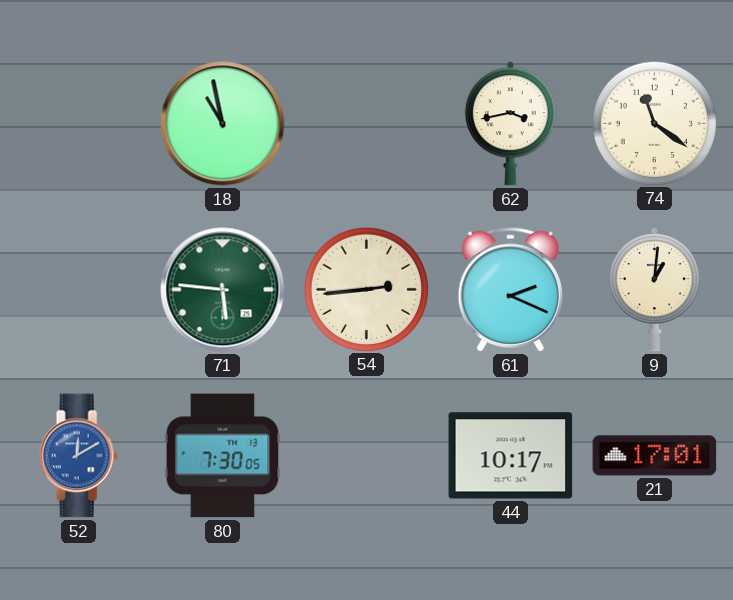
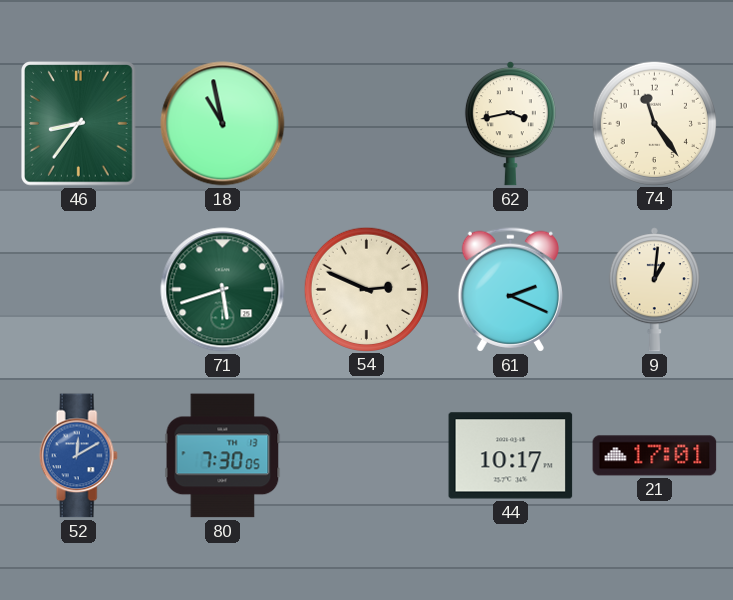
46: none -> 8:36
74: 11:21 -> 11:24
71: 5:46 -> 5:42
54: 2:44 -> 2:49
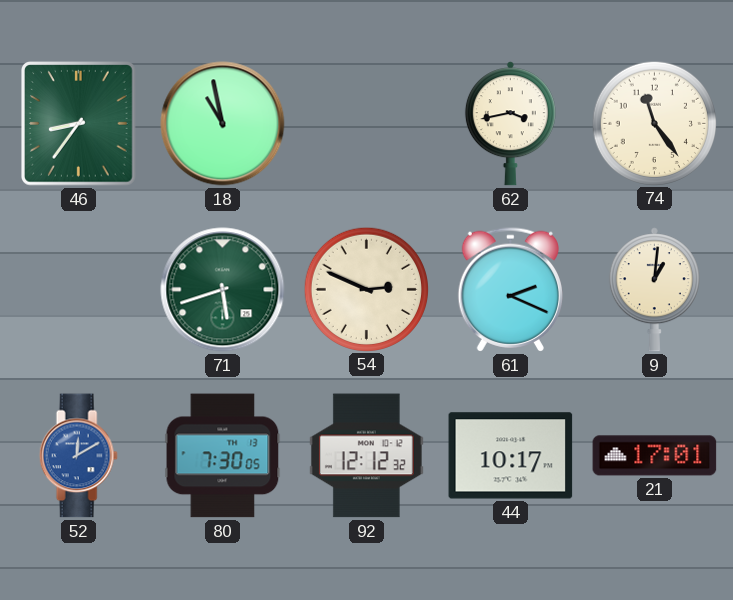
92: none -> 12:12
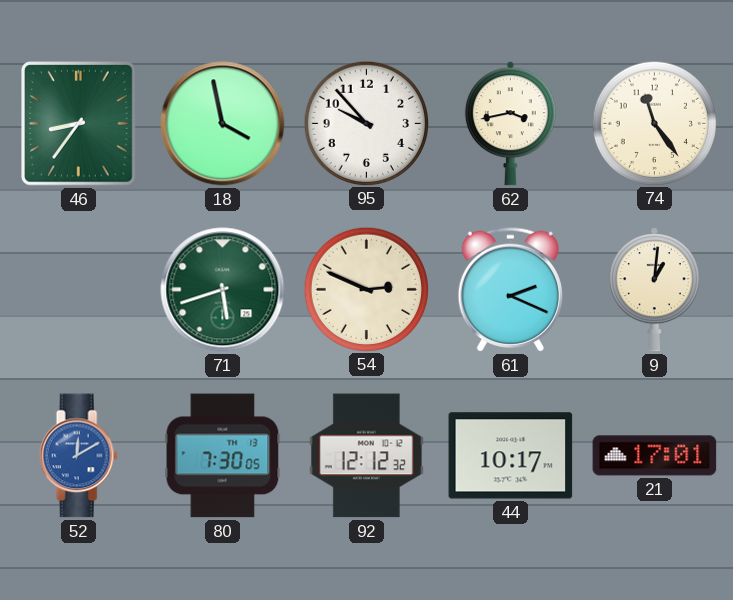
18: 10:58 -> 3:58
95: none -> 9:53
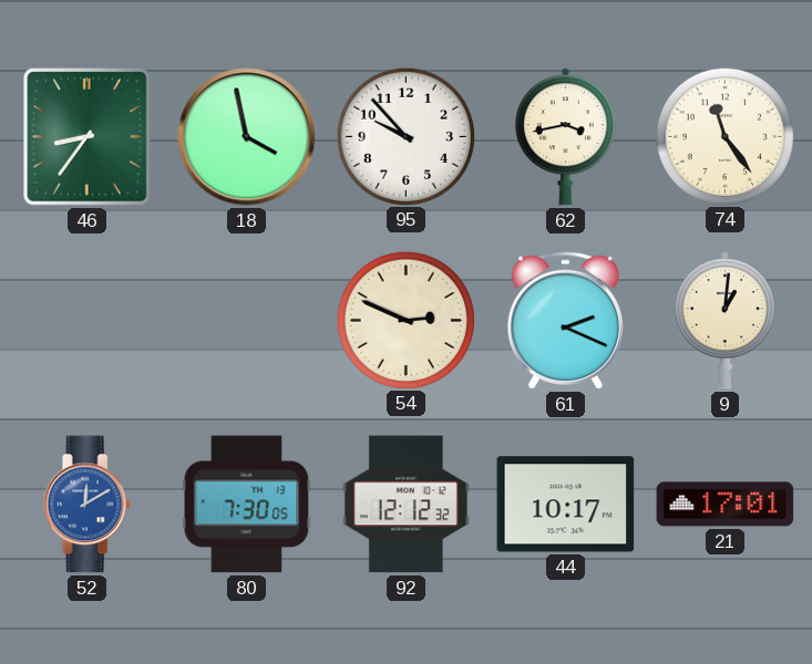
71: 5:42 -> none
